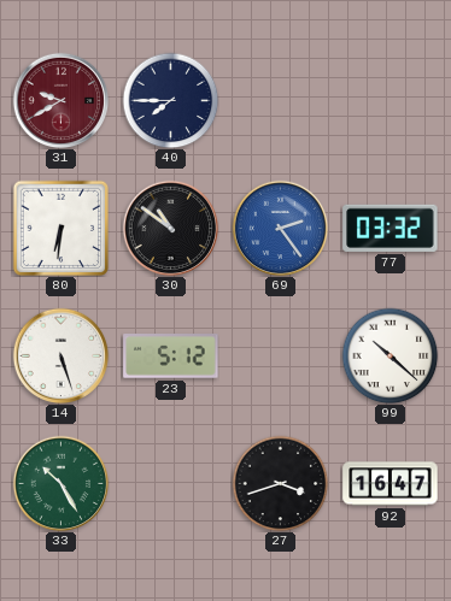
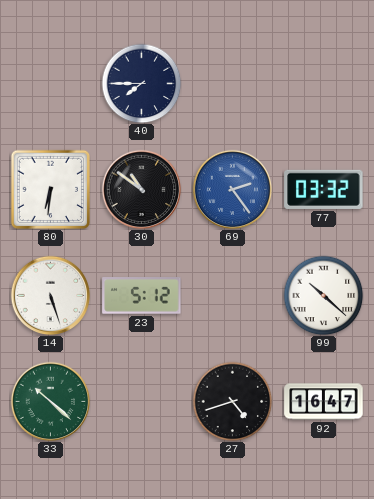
31: 9:40 -> none
33: 10:25 -> 10:22
27: 3:42 -> 4:42
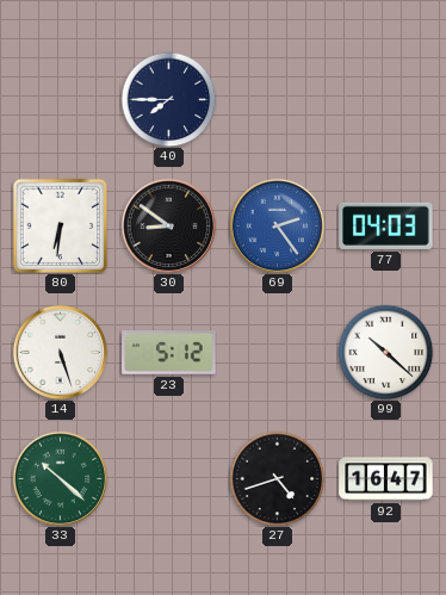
30: 10:51 -> 8:51
77: 03:32 -> 04:03
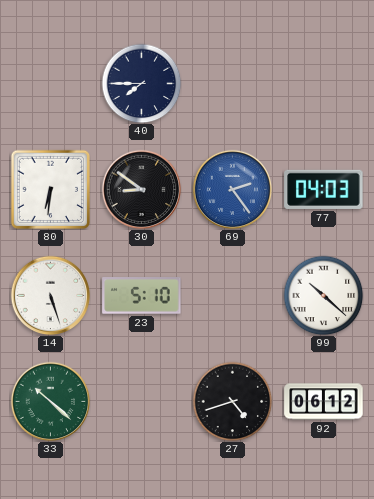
23: 5:12 -> 5:10
92: 16:47 -> 06:12
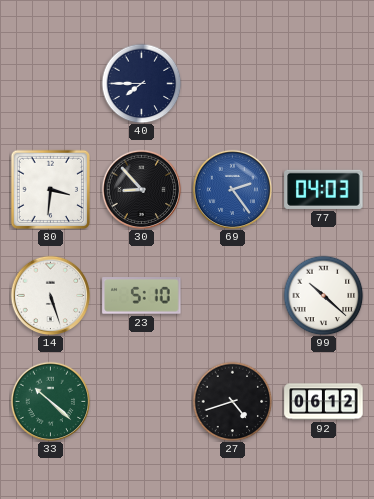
80: 6:31 -> 3:31
30: 8:51 -> 8:53
